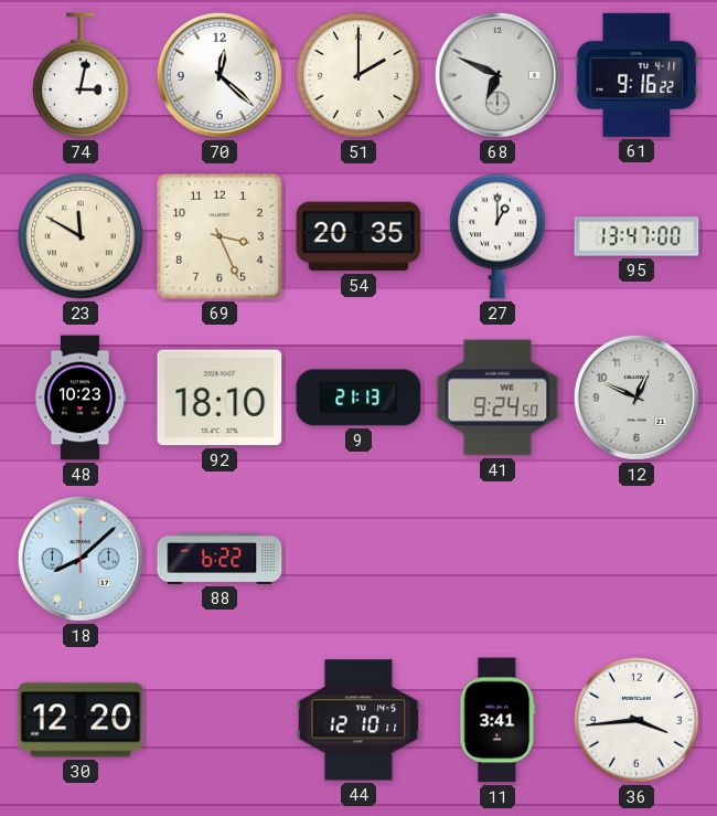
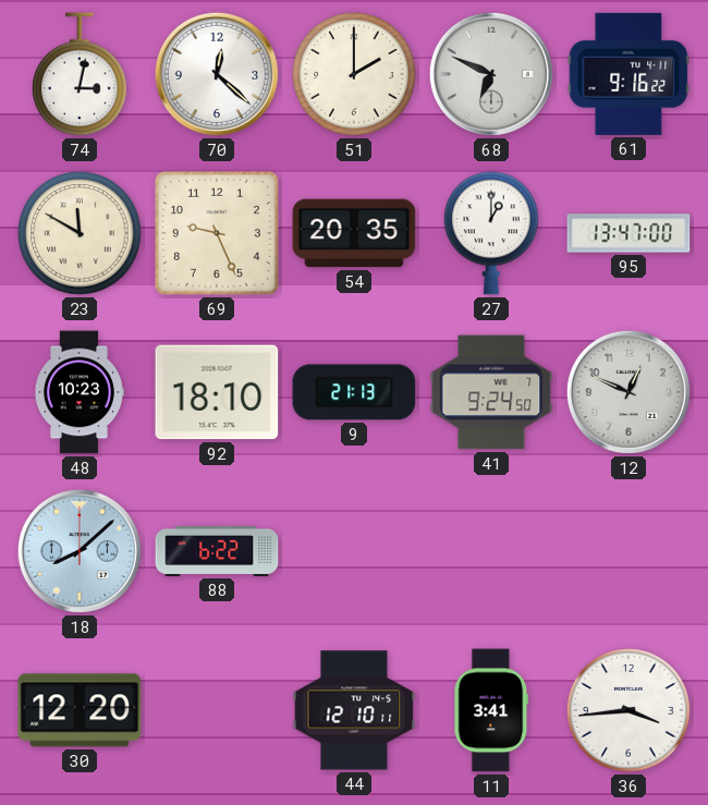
69: 3:26 -> 9:26
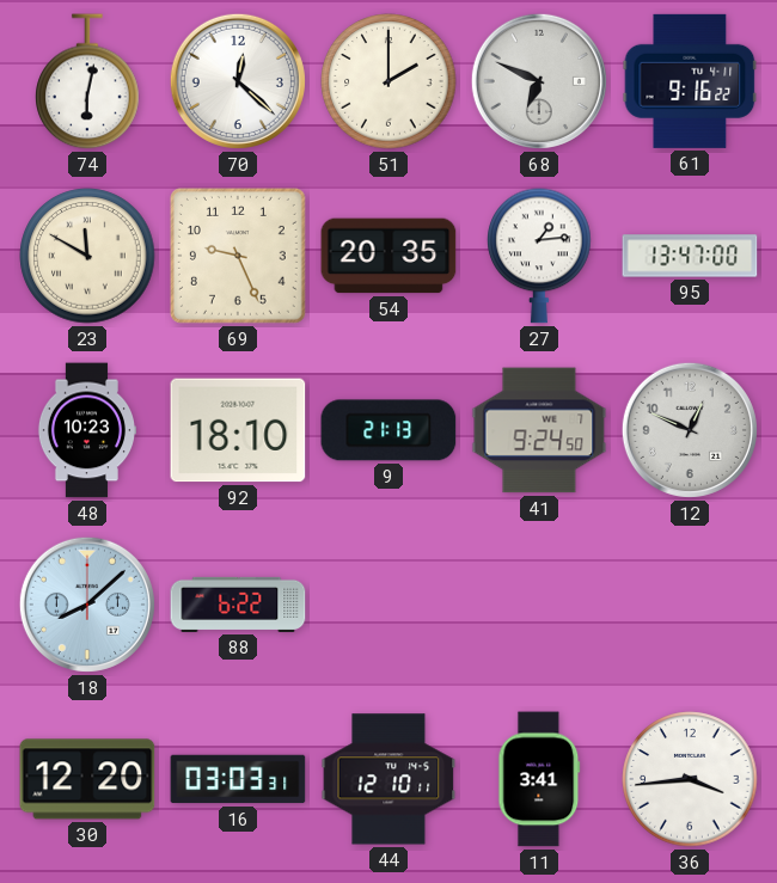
74: 3:02 -> 6:02
27: 1:00 -> 1:14
16: none -> 03:03
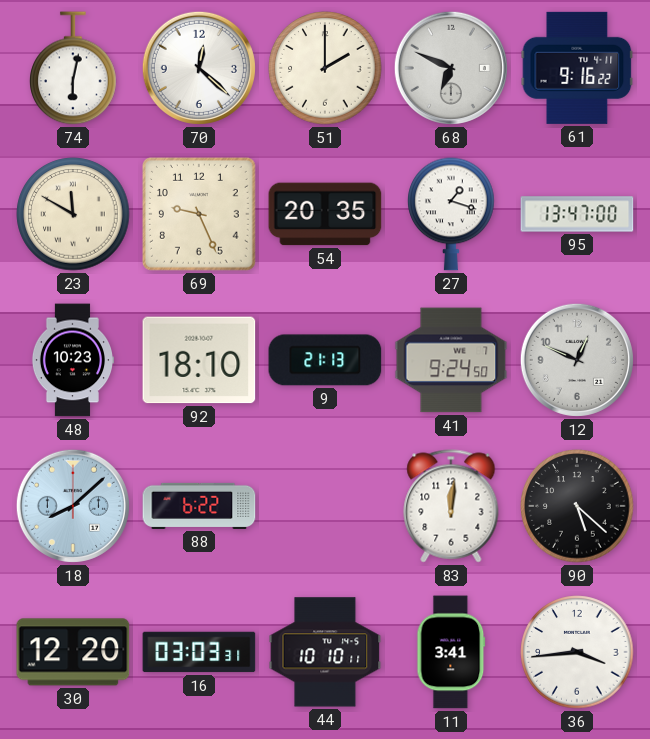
27: 1:14 -> 1:18
83: none -> 12:01
90: none -> 5:22
44: 12:10 -> 10:10
